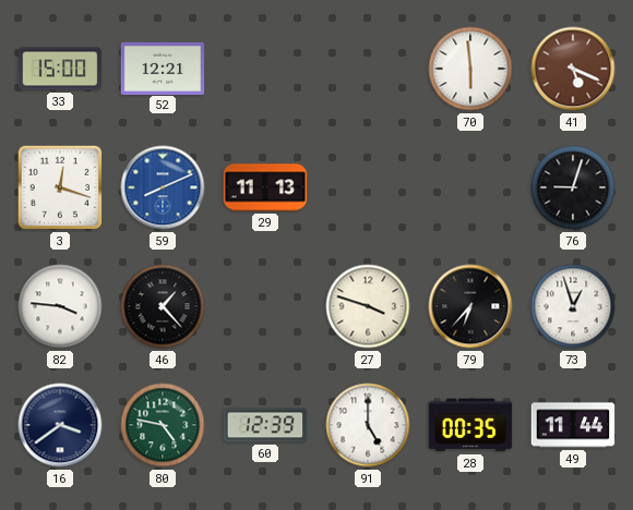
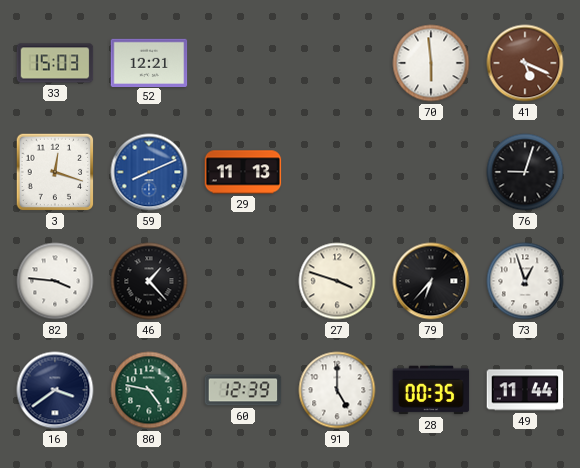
33: 15:00 -> 15:03
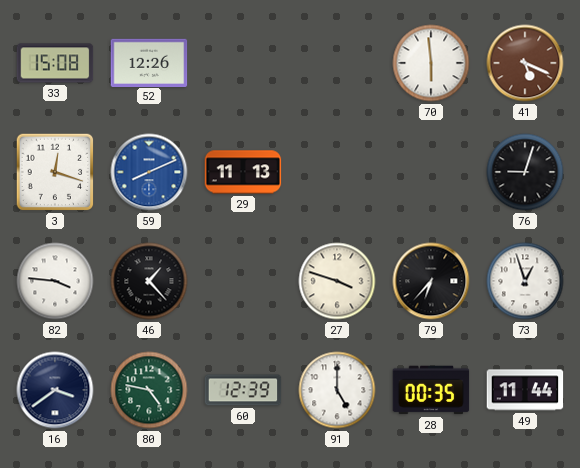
33: 15:03 -> 15:08
52: 12:21 -> 12:26
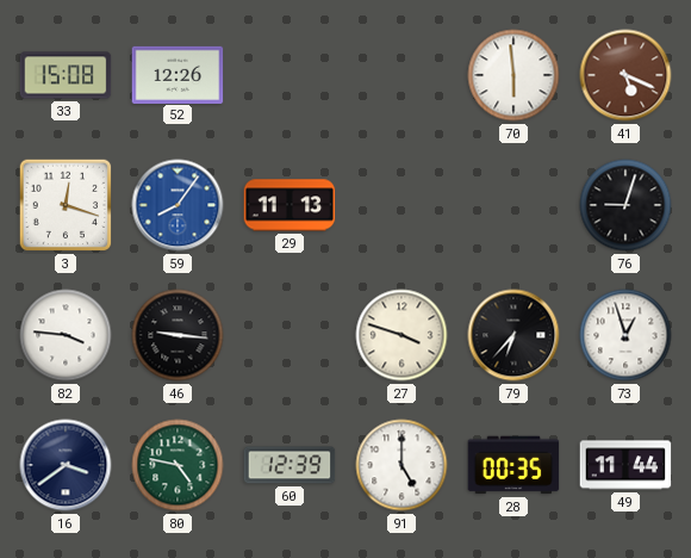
59: 8:11 -> 8:06
46: 1:23 -> 9:16
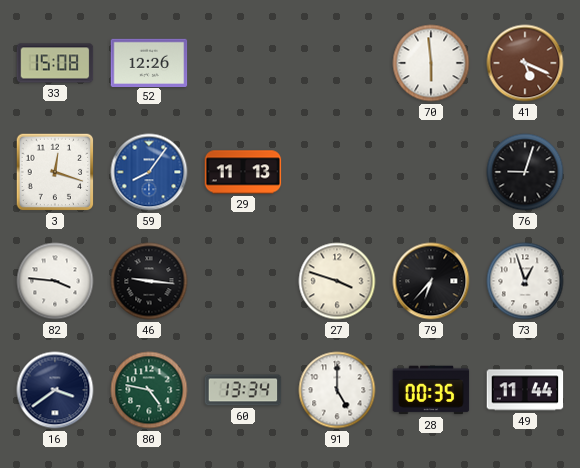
60: 12:39 -> 13:34
